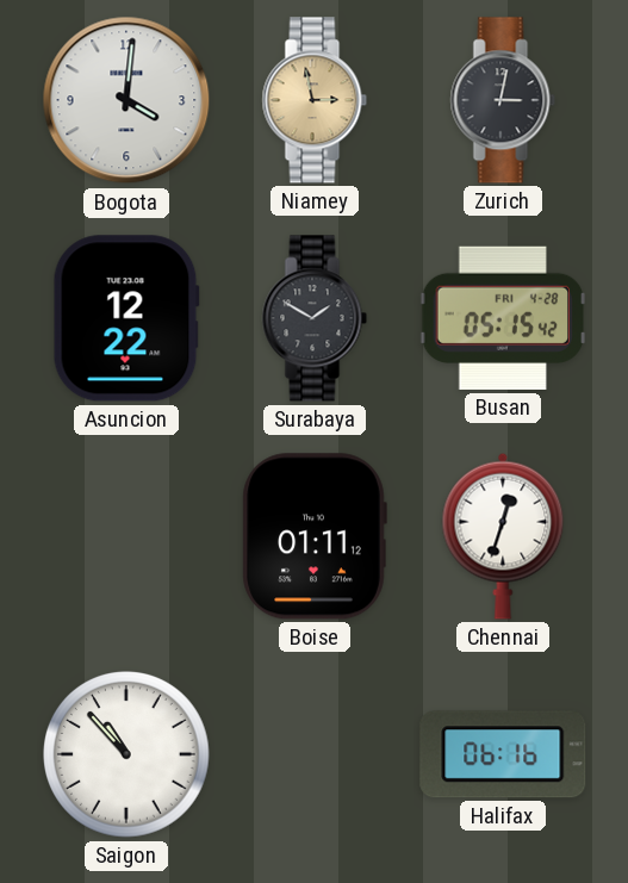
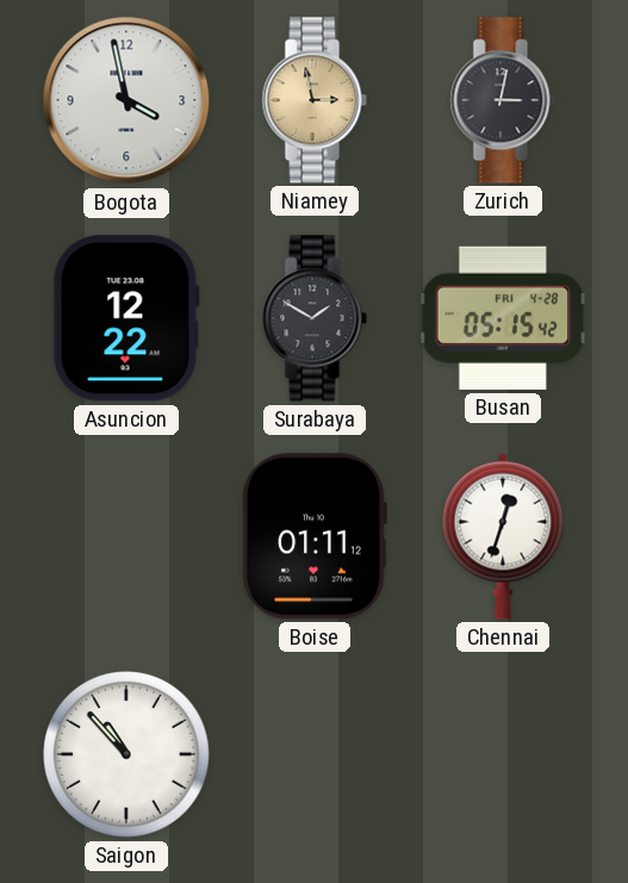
Bogota: 4:01 -> 3:58
Halifax: 06:16 -> none
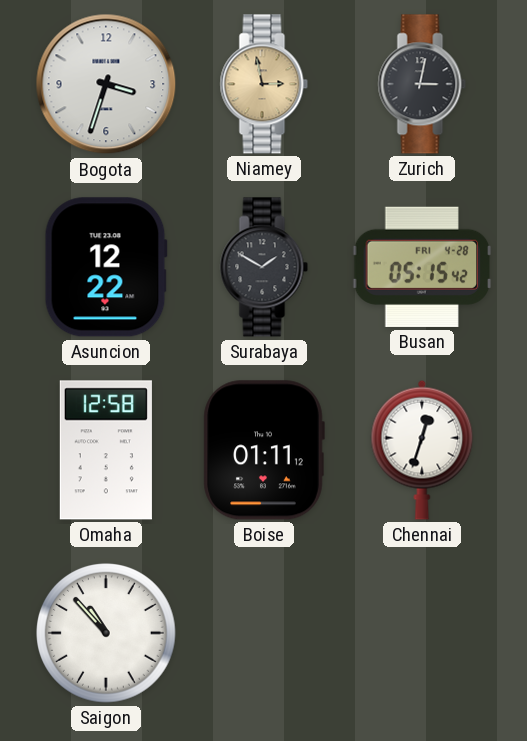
Bogota: 3:58 -> 3:33
Omaha: none -> 12:58
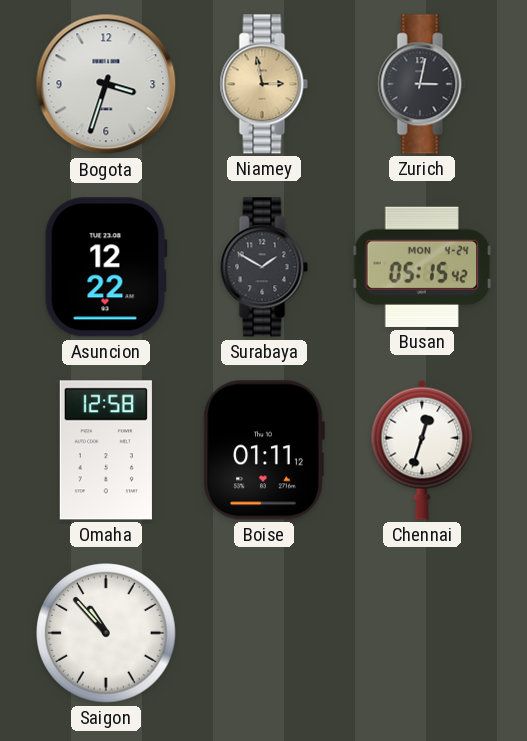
Busan date: FRI 4-28 -> MON 4-24
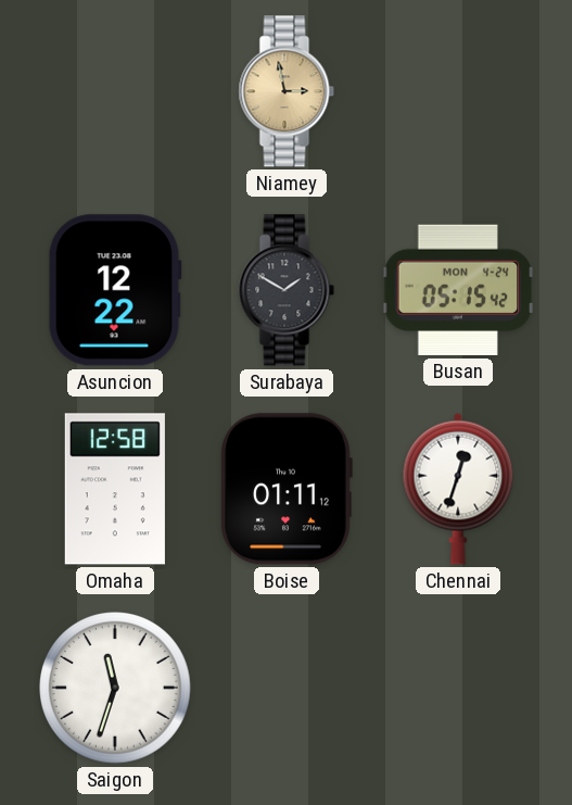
Bogota: 3:33 -> none
Zurich: 3:02 -> none
Saigon: 10:53 -> 11:33
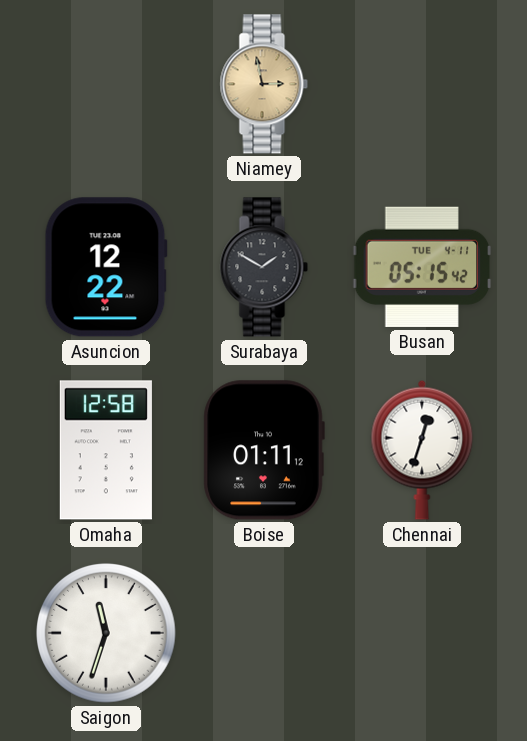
Busan date: MON 4-24 -> TUE 4-11
